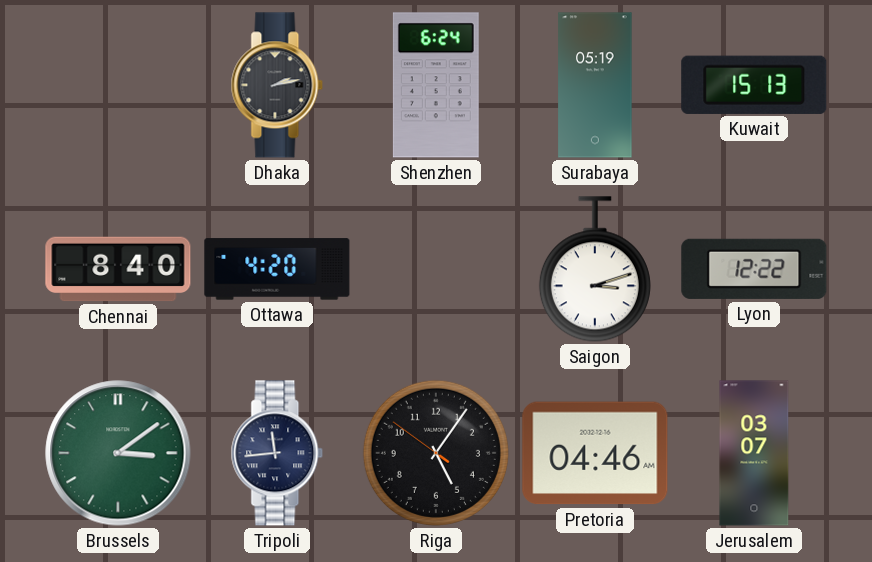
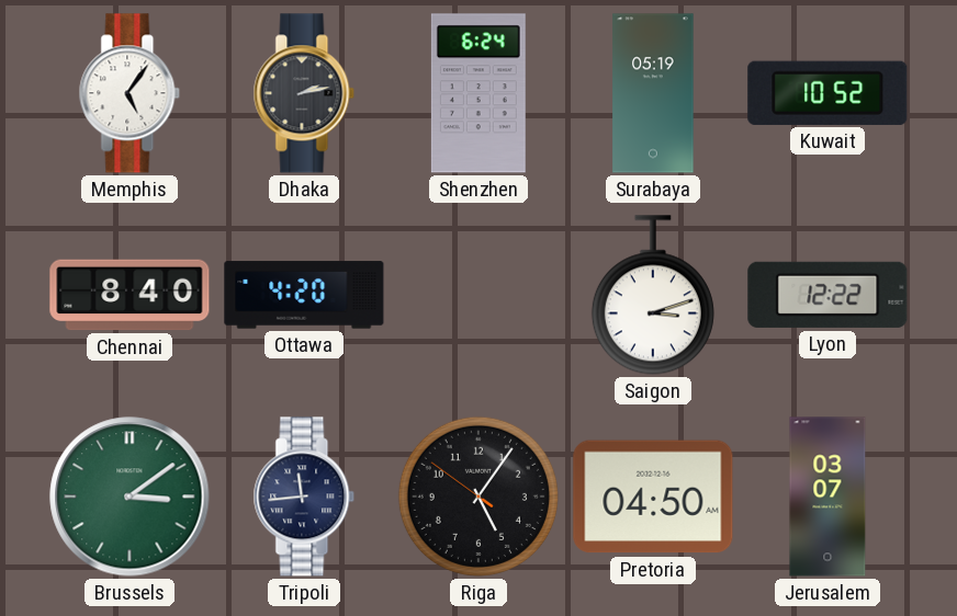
Memphis: none -> 5:06
Kuwait: 15:13 -> 10:52
Pretoria: 04:46 -> 04:50
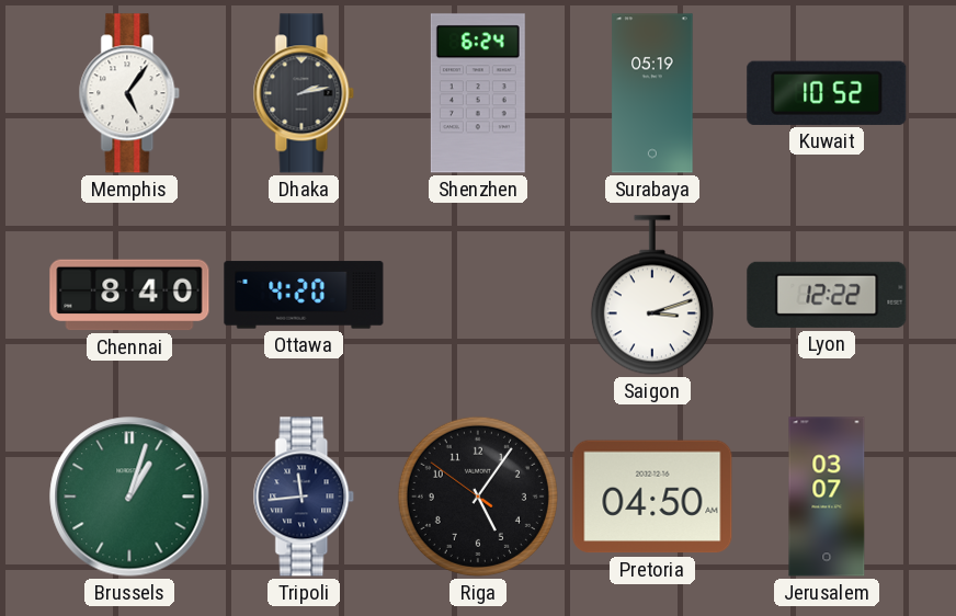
Brussels: 3:09 -> 1:03
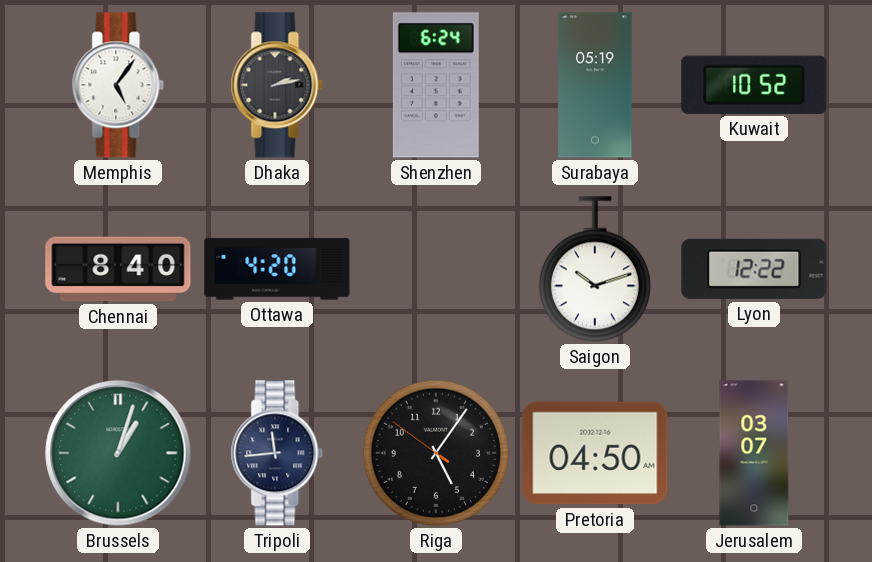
Saigon: 3:12 -> 10:12
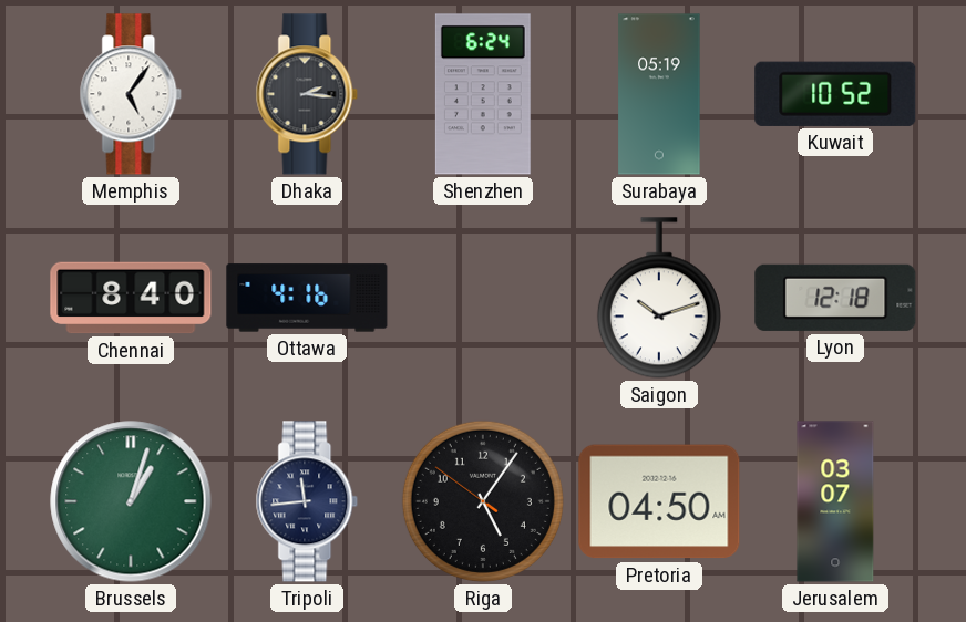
Dhaka: 2:13 -> 2:16
Ottawa: 4:20 -> 4:16
Lyon: 12:22 -> 12:18
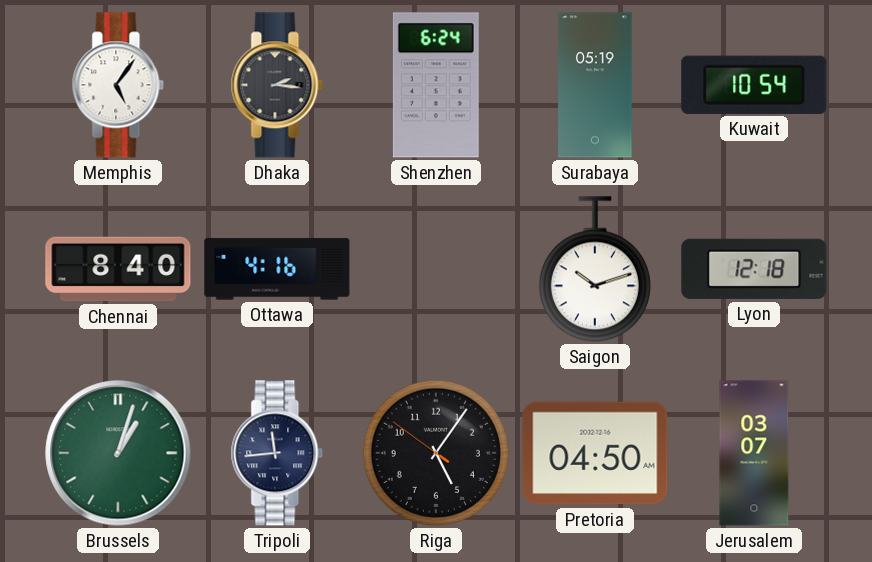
Kuwait: 10:52 -> 10:54
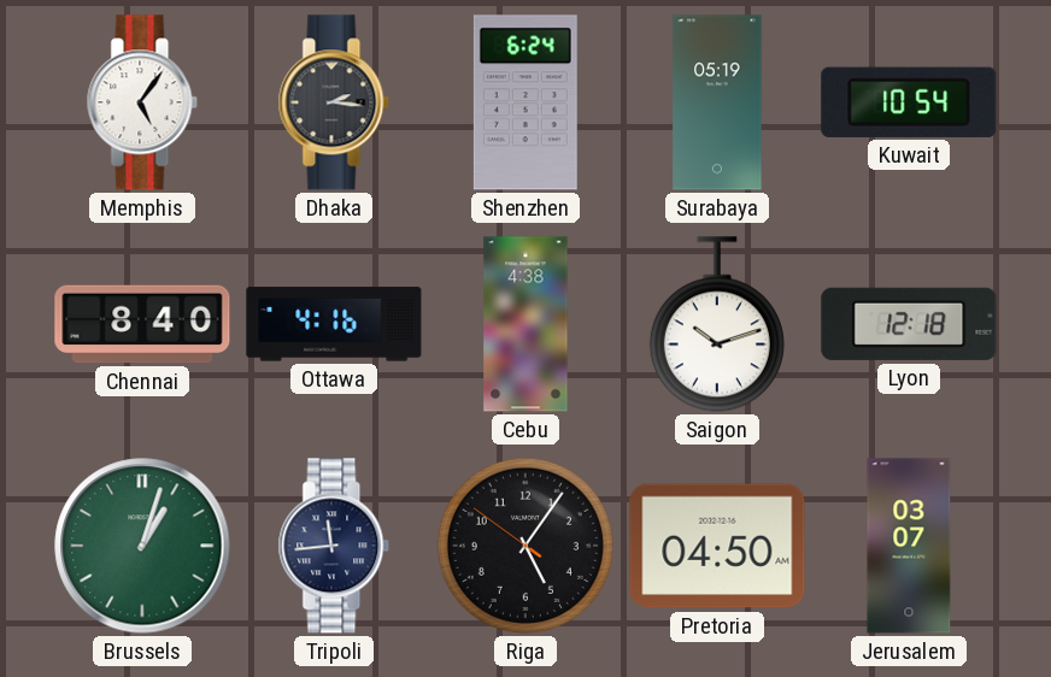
Cebu: none -> 4:38
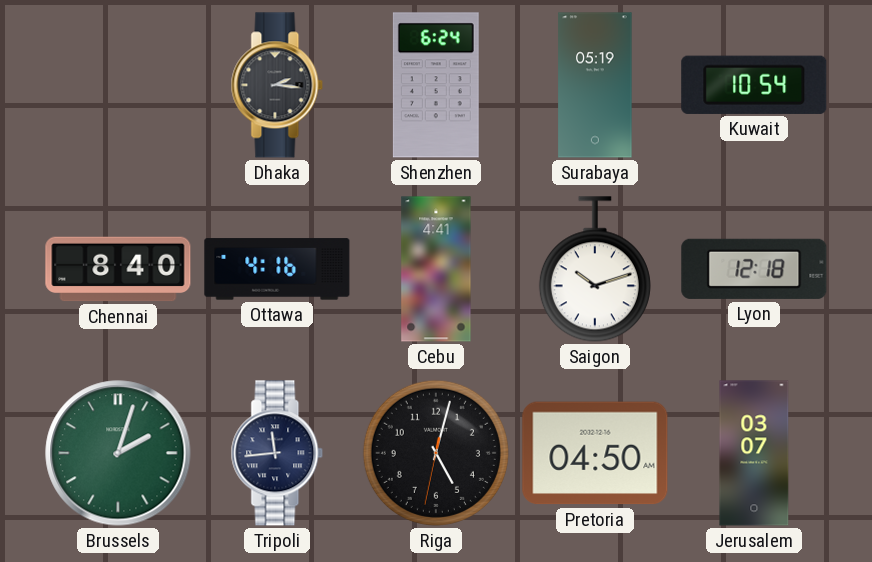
Memphis: 5:06 -> none
Cebu: 4:38 -> 4:41
Brussels: 1:03 -> 2:03
Riga: 5:05 -> 5:02
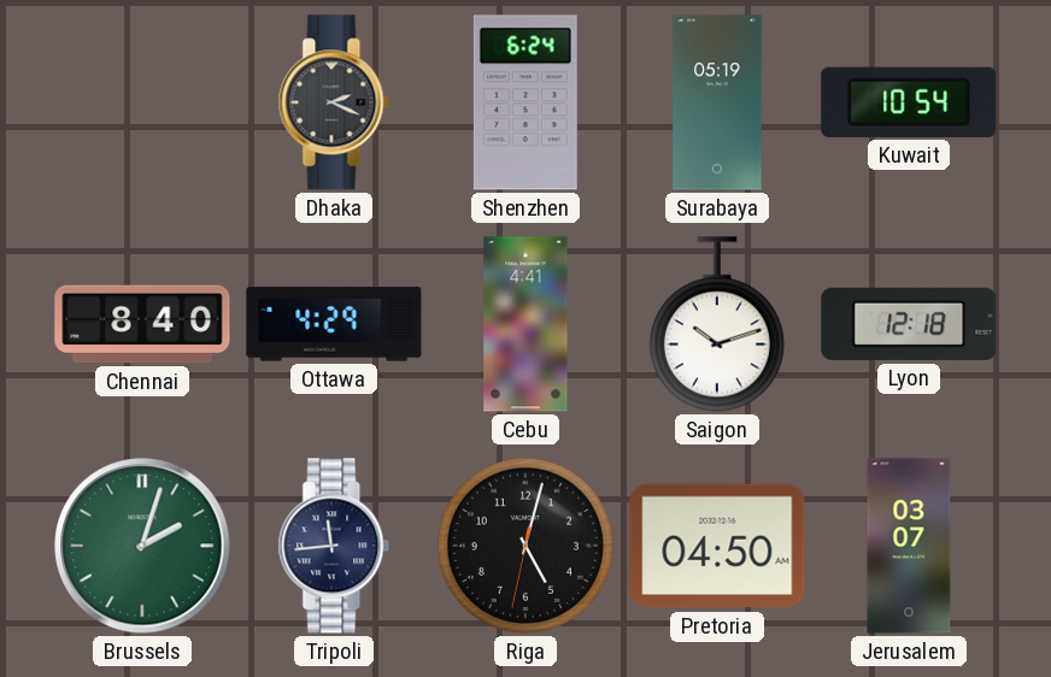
Dhaka: 2:16 -> 2:19
Ottawa: 4:16 -> 4:29
